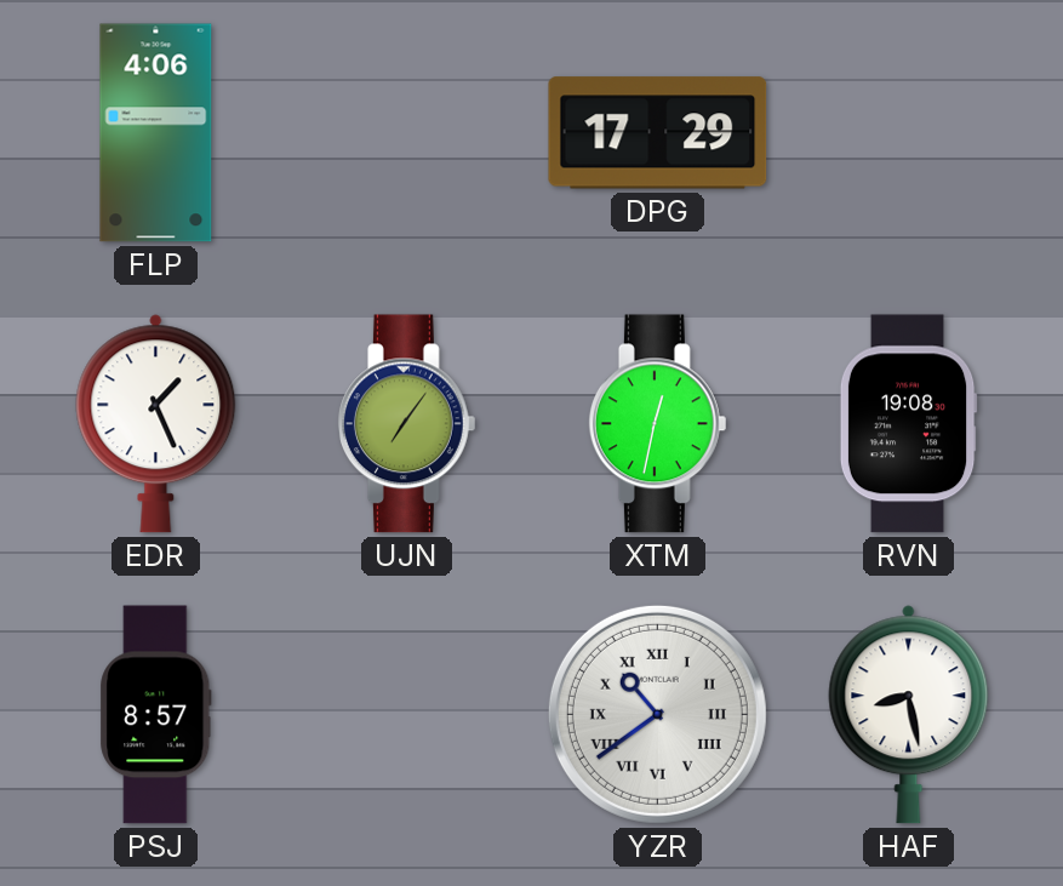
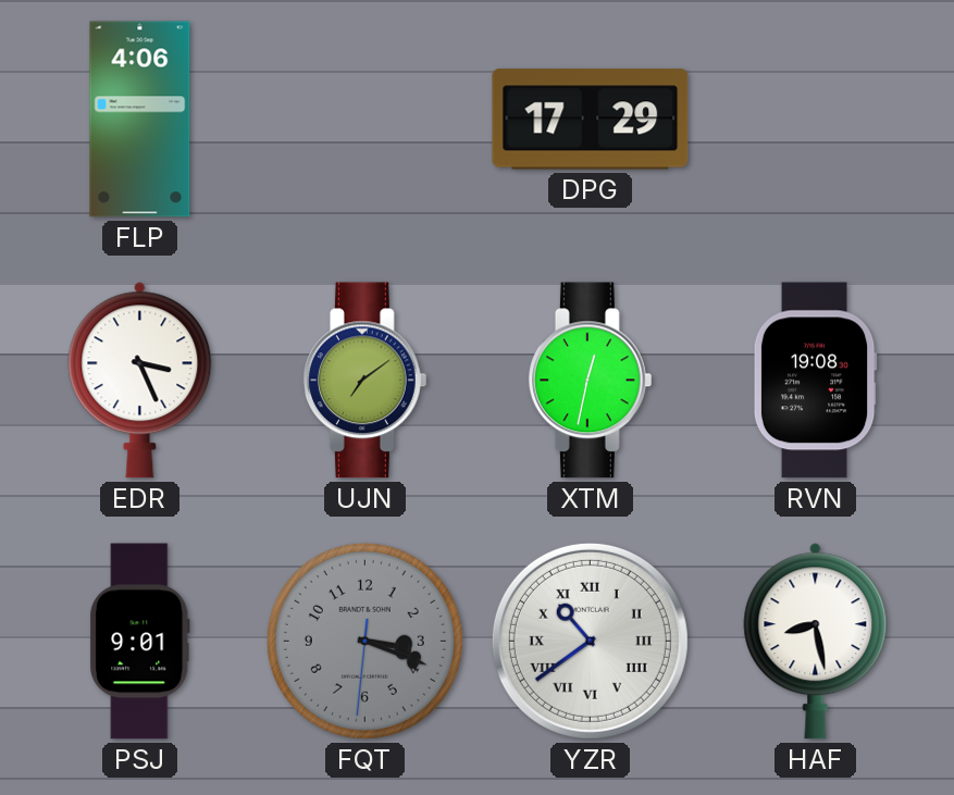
EDR: 1:26 -> 3:26
UJN: 7:06 -> 7:09
PSJ: 8:57 -> 9:01
FQT: none -> 3:18
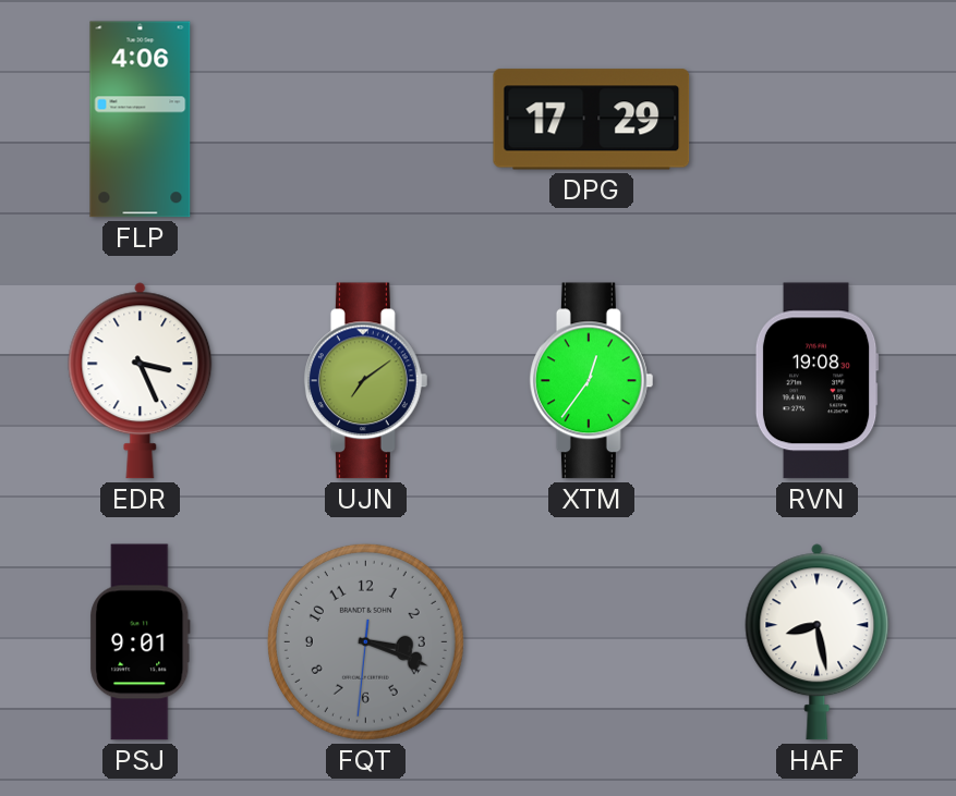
XTM: 12:32 -> 12:36
YZR: 10:39 -> none
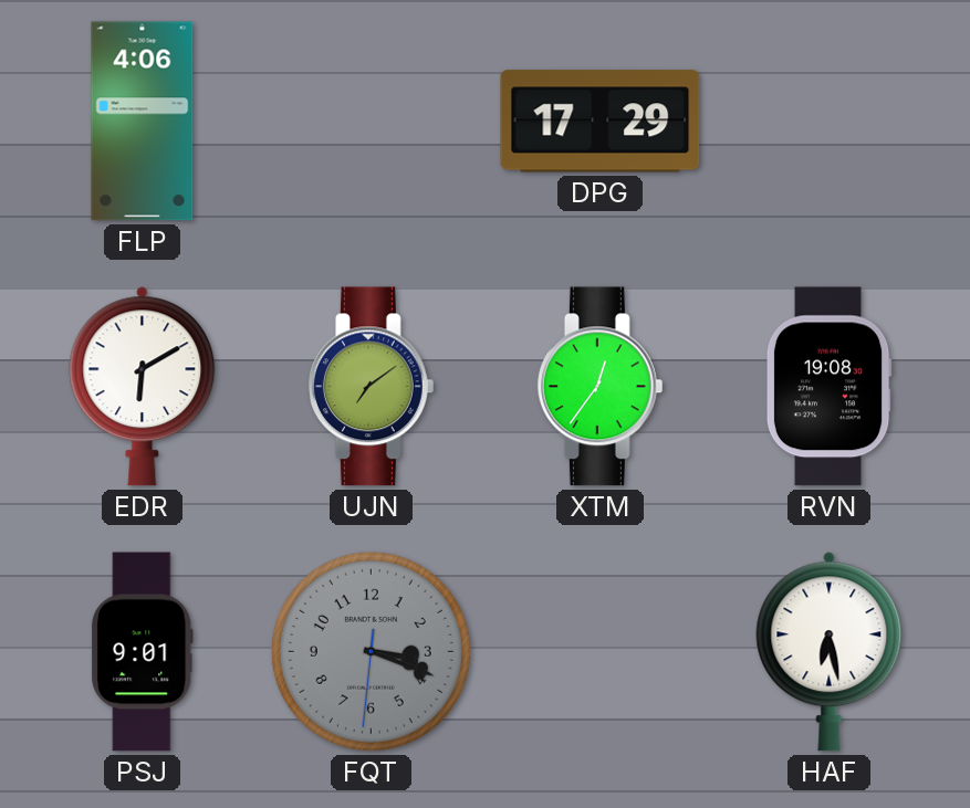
EDR: 3:26 -> 6:10
HAF: 8:28 -> 6:28
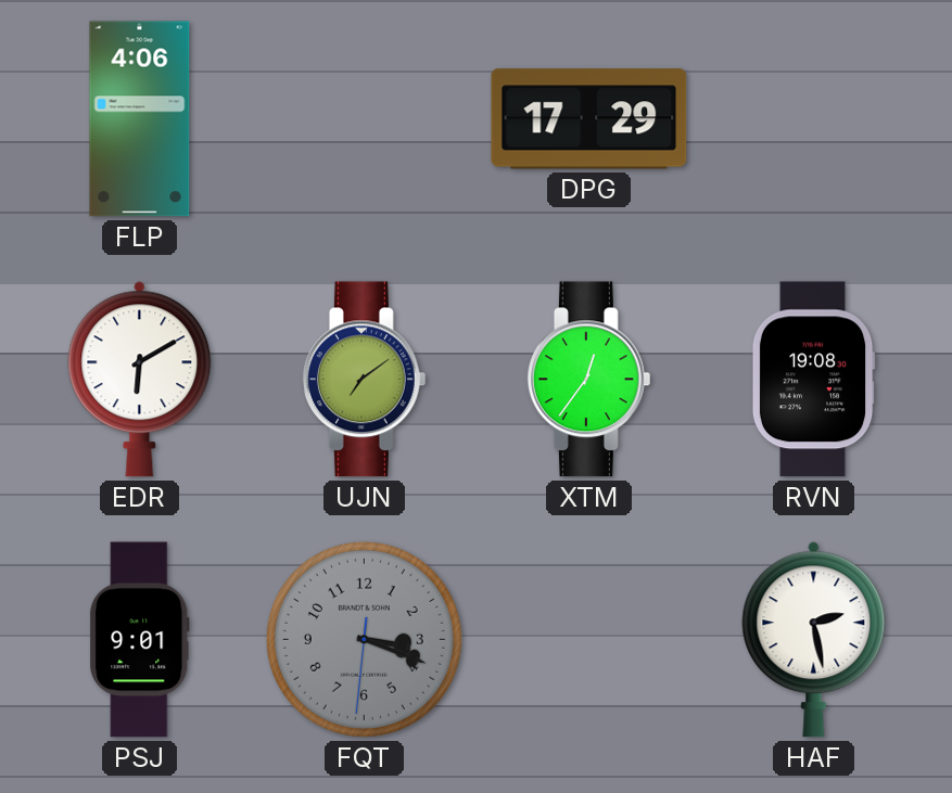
HAF: 6:28 -> 2:28
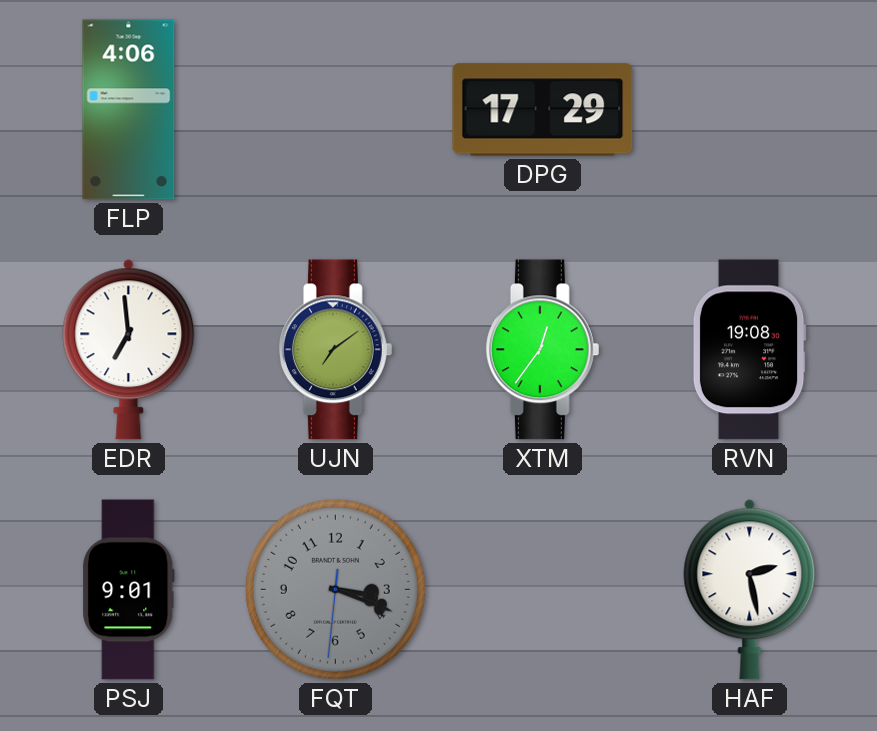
EDR: 6:10 -> 6:59
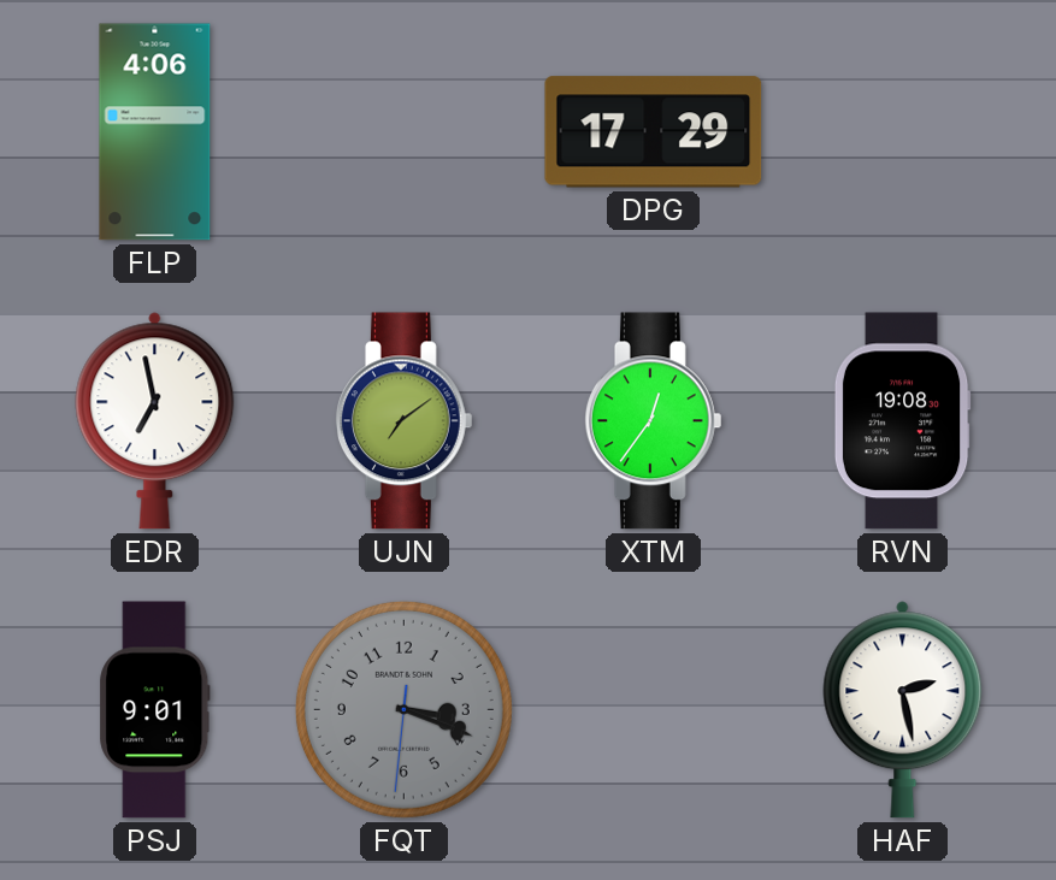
EDR: 6:59 -> 6:58
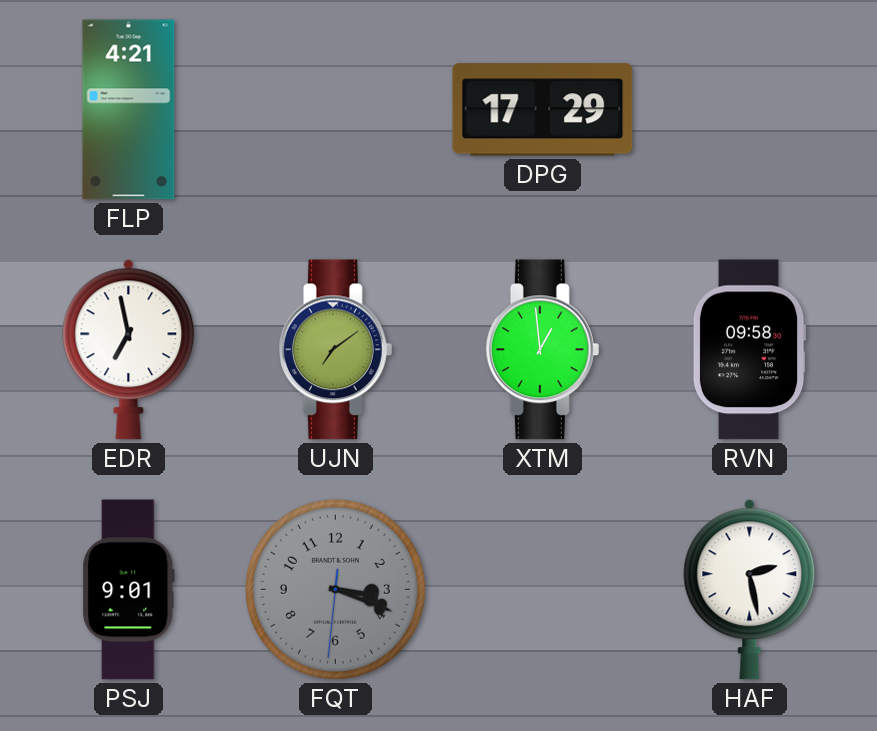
FLP: 4:06 -> 4:21
XTM: 12:36 -> 12:59
RVN: 19:08 -> 09:58
